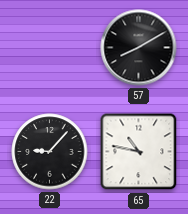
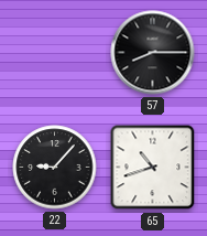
57: 8:10 -> 8:15
65: 10:47 -> 10:42
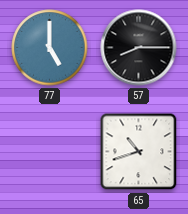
77: none -> 5:00
22: 9:07 -> none
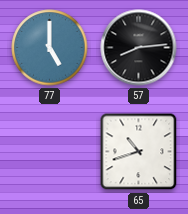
57: 8:15 -> 8:14
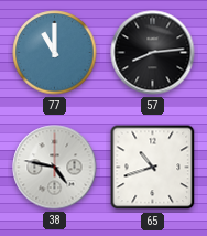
77: 5:00 -> 11:00
38: none -> 4:47
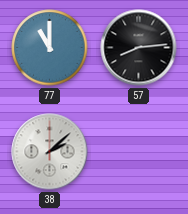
38: 4:47 -> 2:08
65: 10:42 -> none
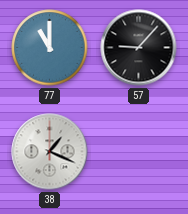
57: 8:14 -> 9:07
38: 2:08 -> 1:19
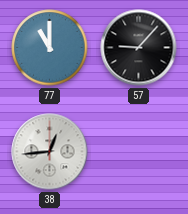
38: 1:19 -> 12:44
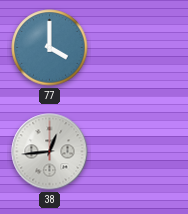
77: 11:00 -> 4:00
57: 9:07 -> none
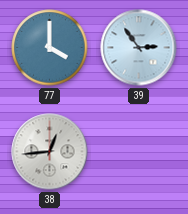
39: none -> 2:54
